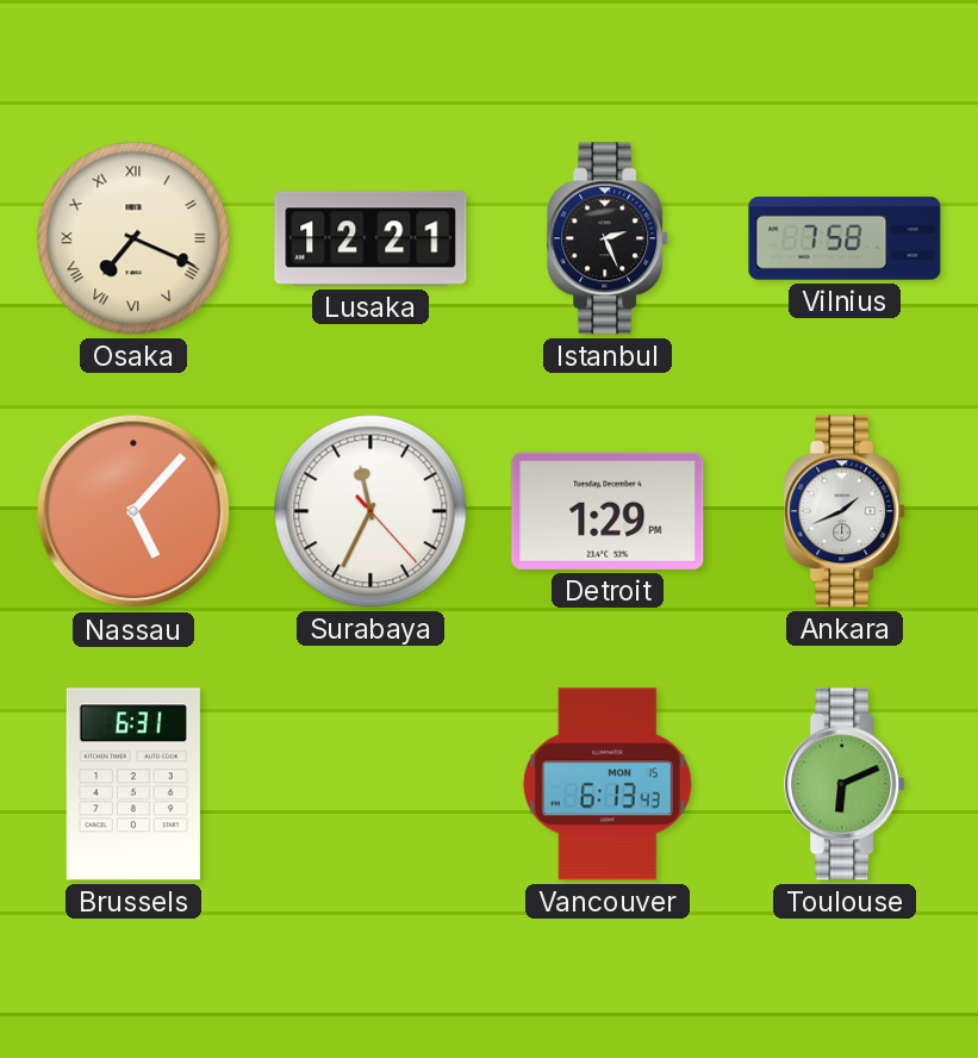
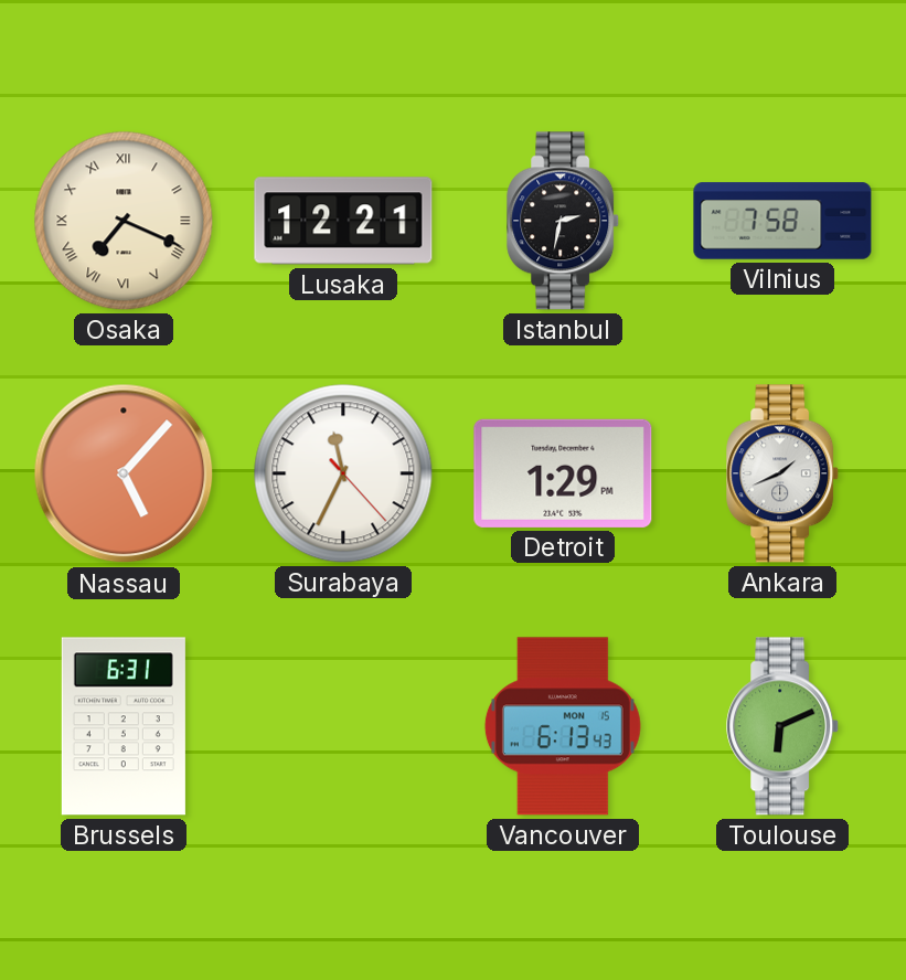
Istanbul: 2:26 -> 2:32
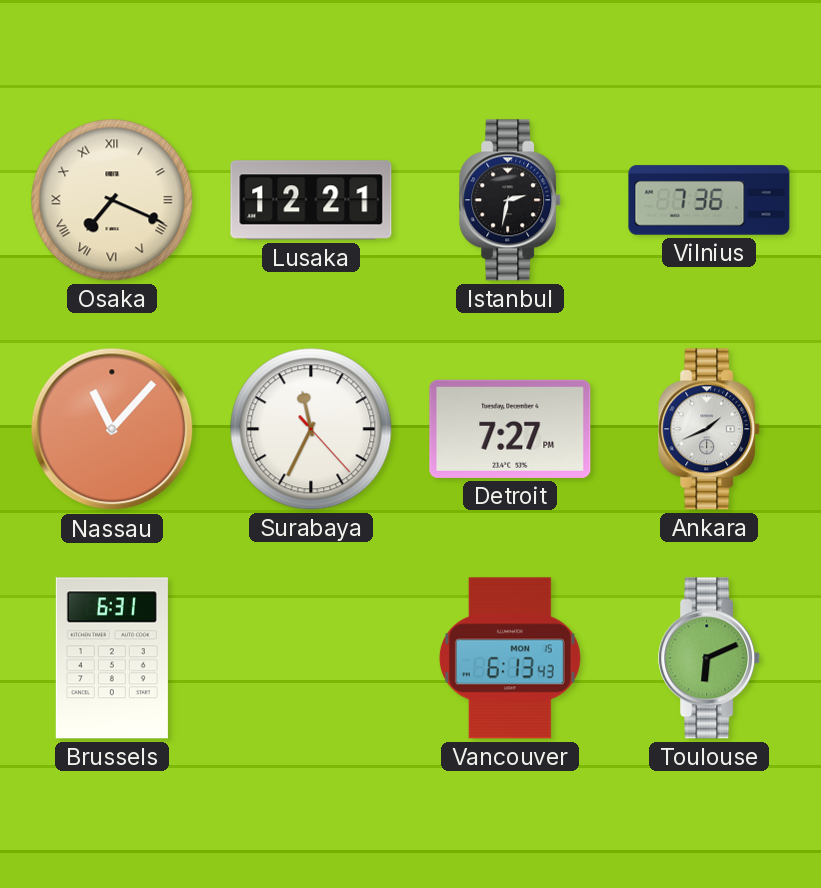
Vilnius: 7:58 -> 7:36
Nassau: 5:07 -> 11:07
Detroit: 1:29 -> 7:27
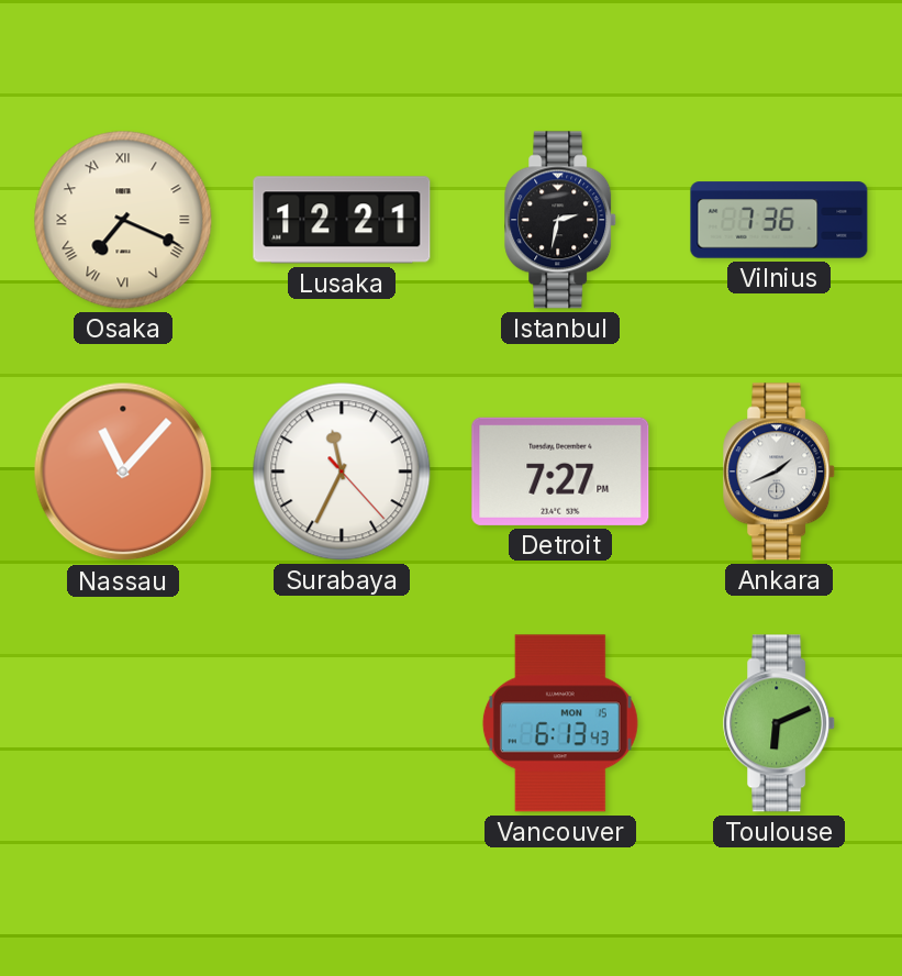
Brussels: 6:31 -> none
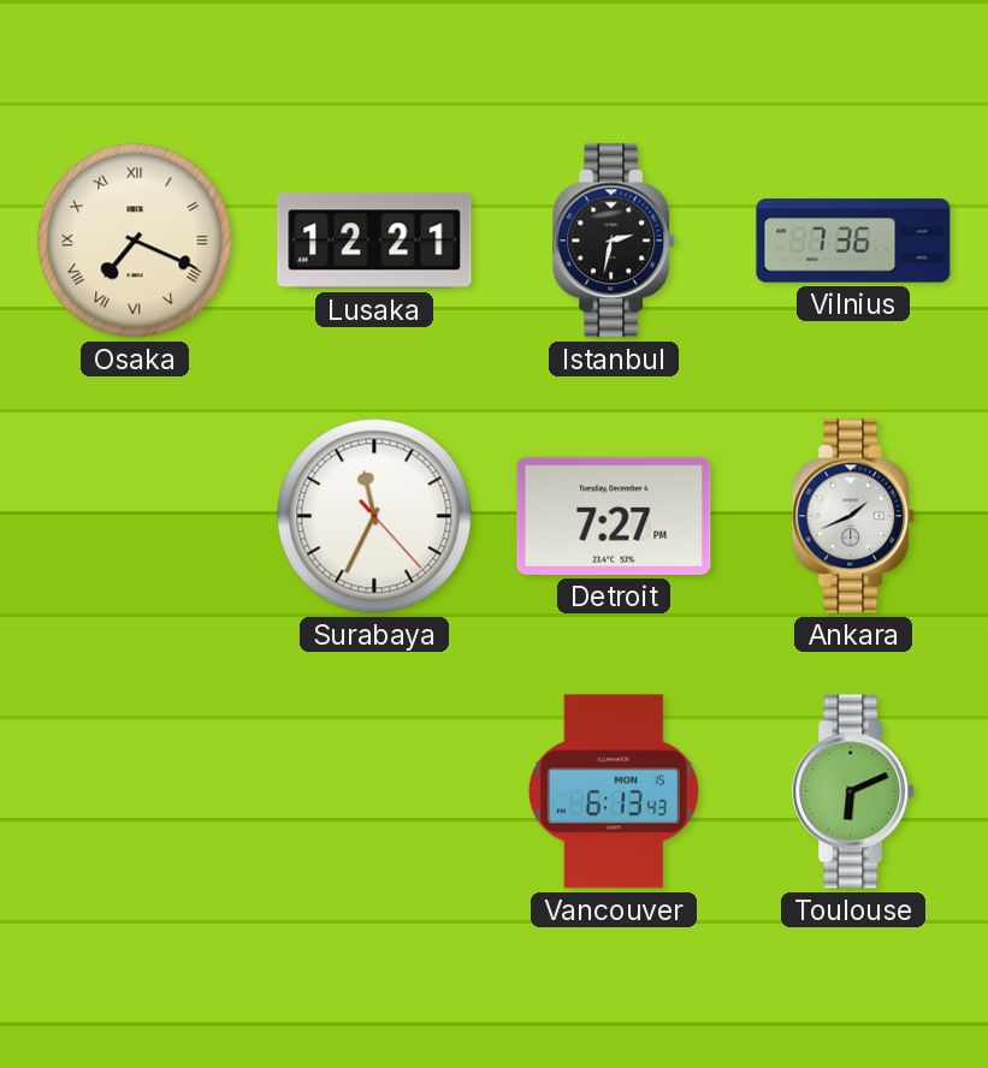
Nassau: 11:07 -> none
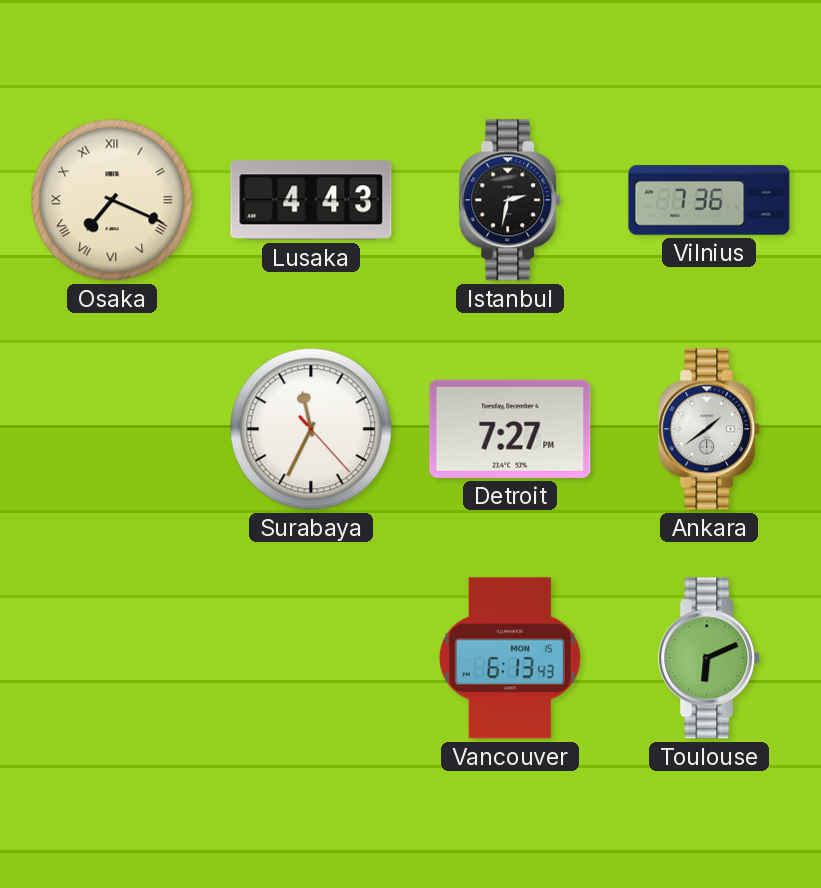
Lusaka: 12:21 -> 4:43
Ankara: 1:41 -> 1:39
